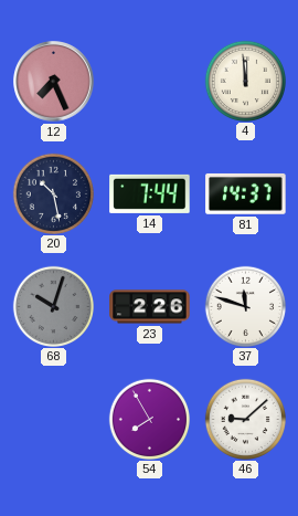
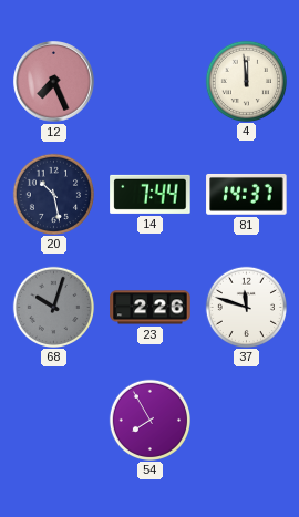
46: 9:08 -> none
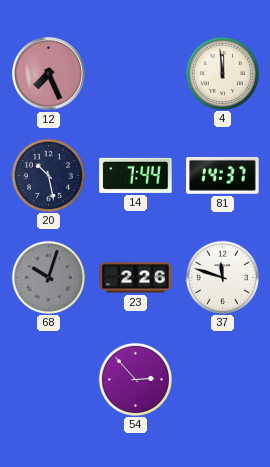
54: 7:55 -> 2:53
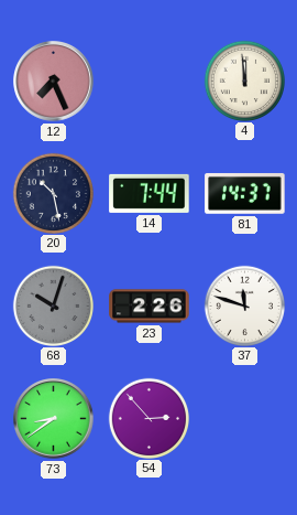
73: none -> 8:39
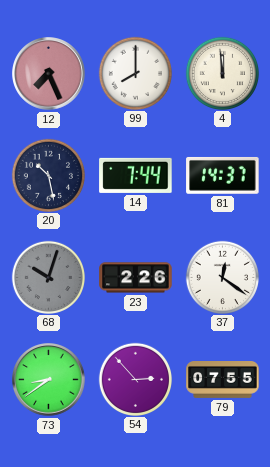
99: none -> 8:00
37: 11:48 -> 12:21
79: none -> 07:55
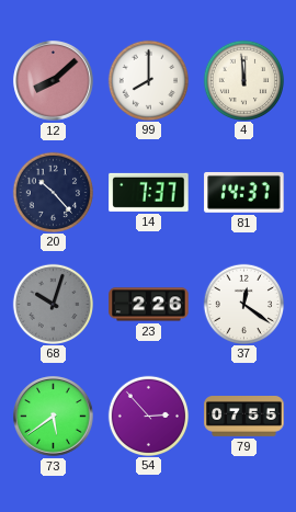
12: 7:26 -> 8:08
20: 10:28 -> 10:23
14: 7:44 -> 7:37
73: 8:39 -> 5:39
